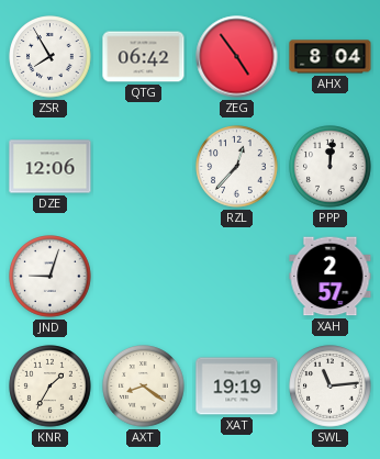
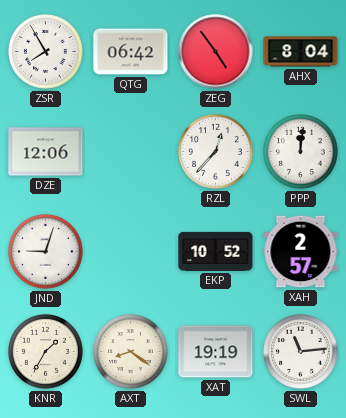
EKP: none -> 10:52
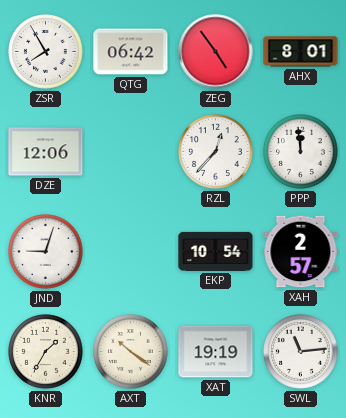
AHX: 8:04 -> 8:01
PPP: 12:01 -> 11:59
EKP: 10:52 -> 10:54
AXT: 8:21 -> 10:21
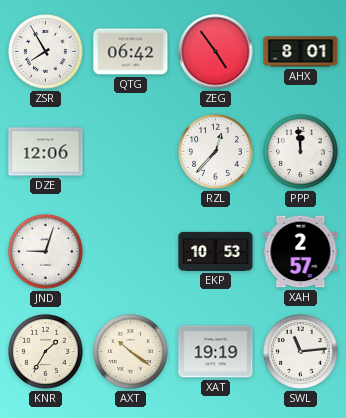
EKP: 10:54 -> 10:53
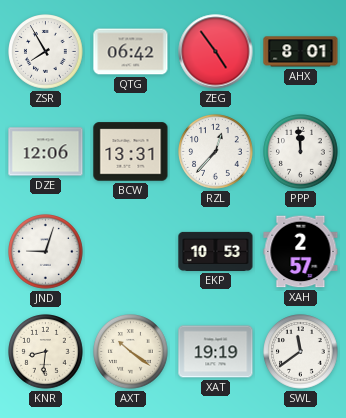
BCW: none -> 13:31
KNR: 1:35 -> 8:31
SWL: 11:14 -> 11:39
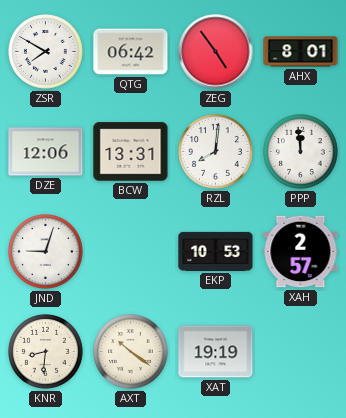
ZSR: 7:55 -> 7:50
RZL: 12:37 -> 8:01
SWL: 11:39 -> none
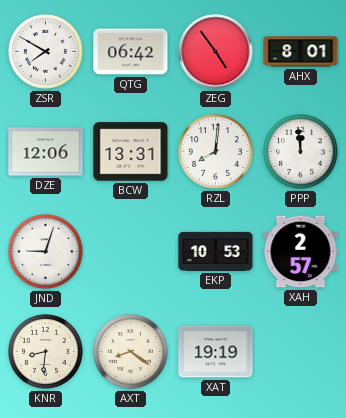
AXT: 10:21 -> 8:21
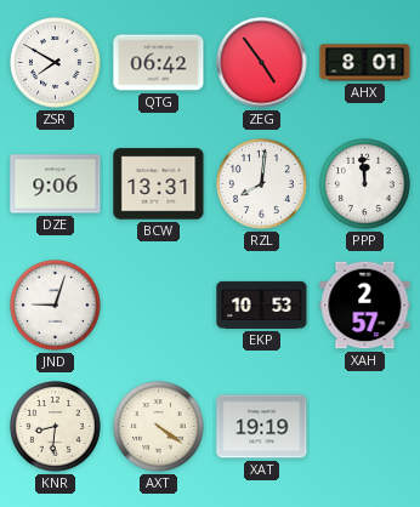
DZE: 12:06 -> 9:06
AXT: 8:21 -> 4:21
